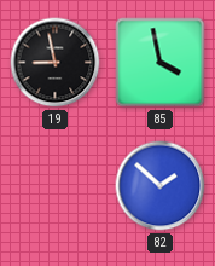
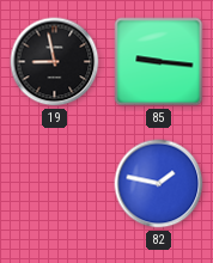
85: 3:58 -> 9:16
82: 1:52 -> 1:47
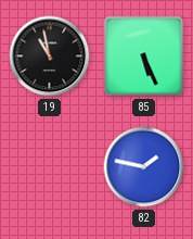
19: 8:58 -> 10:58
85: 9:16 -> 5:26
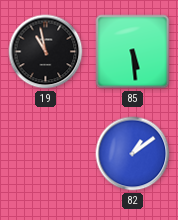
85: 5:26 -> 5:29
82: 1:47 -> 1:09
